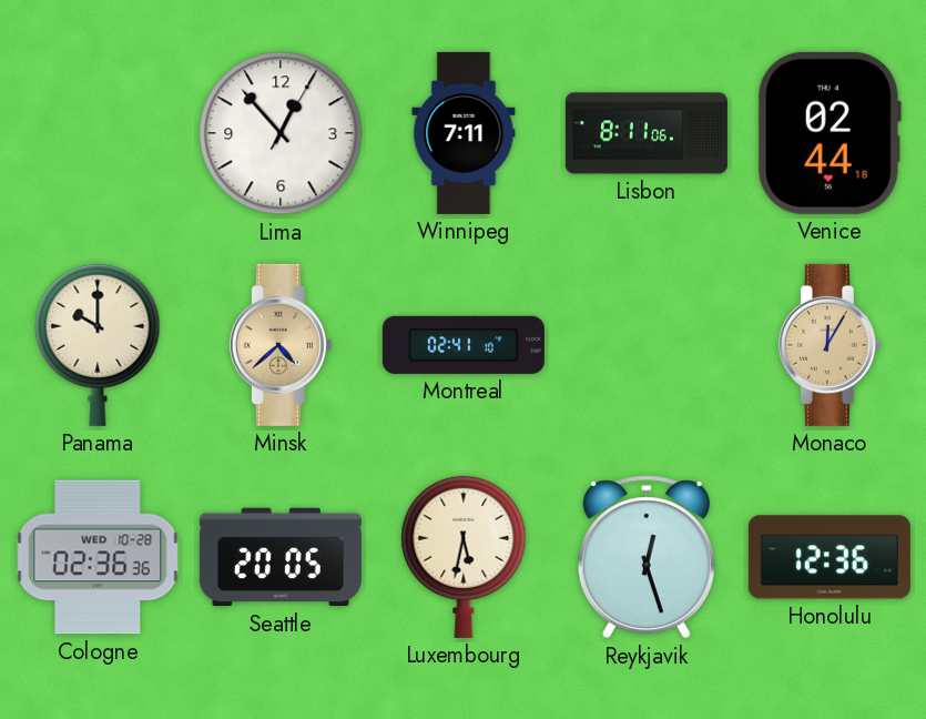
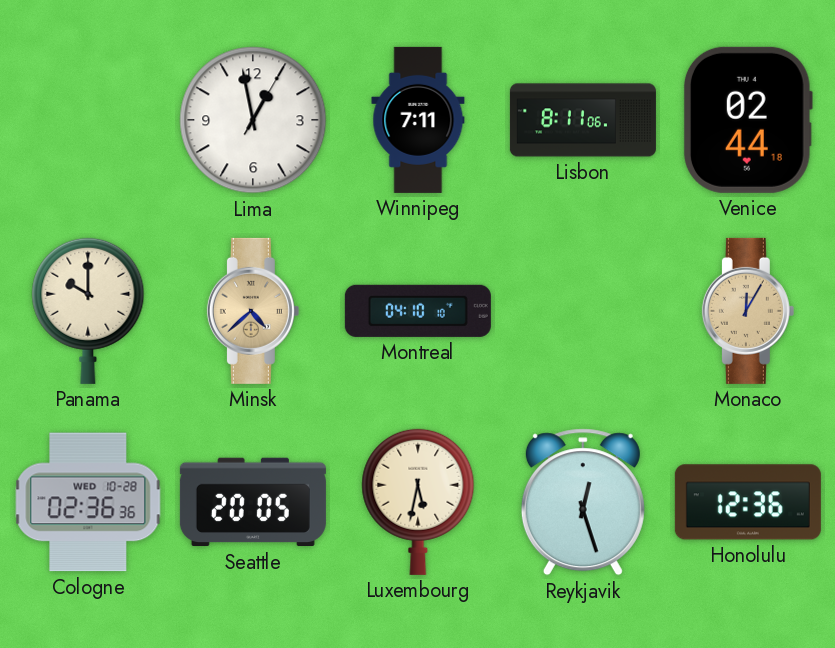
Lima: 12:53 -> 12:58
Montreal: 02:41 -> 04:10
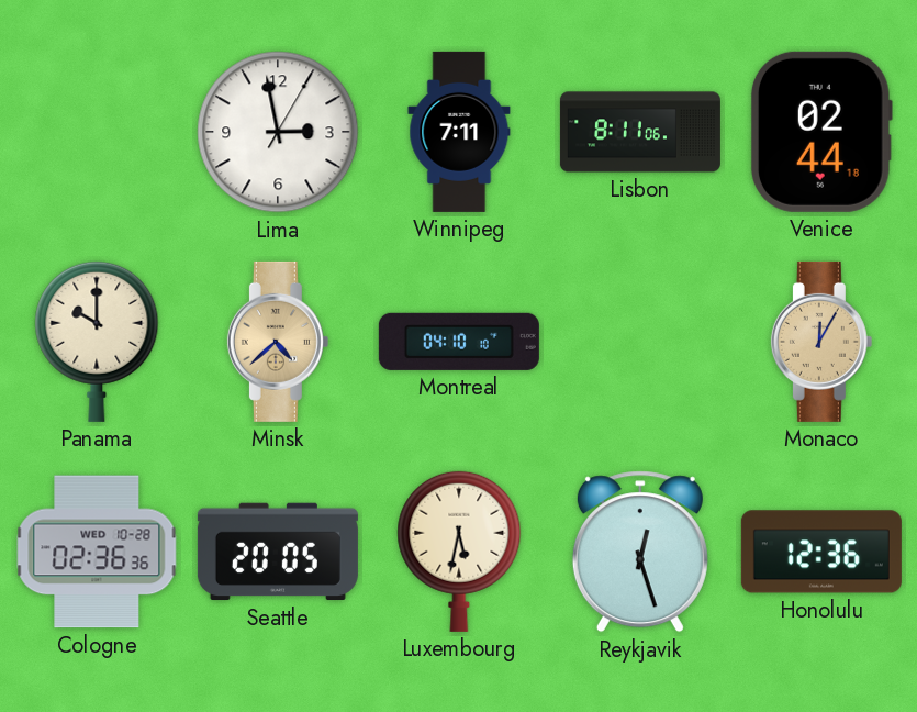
Lima: 12:58 -> 2:58
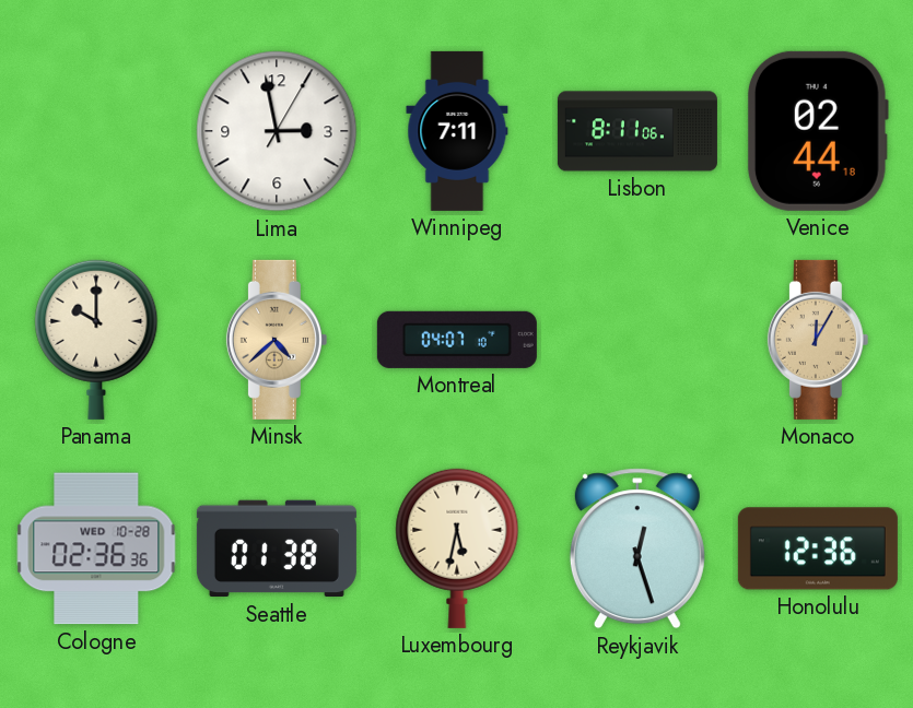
Montreal: 04:10 -> 04:07
Seattle: 20:05 -> 01:38
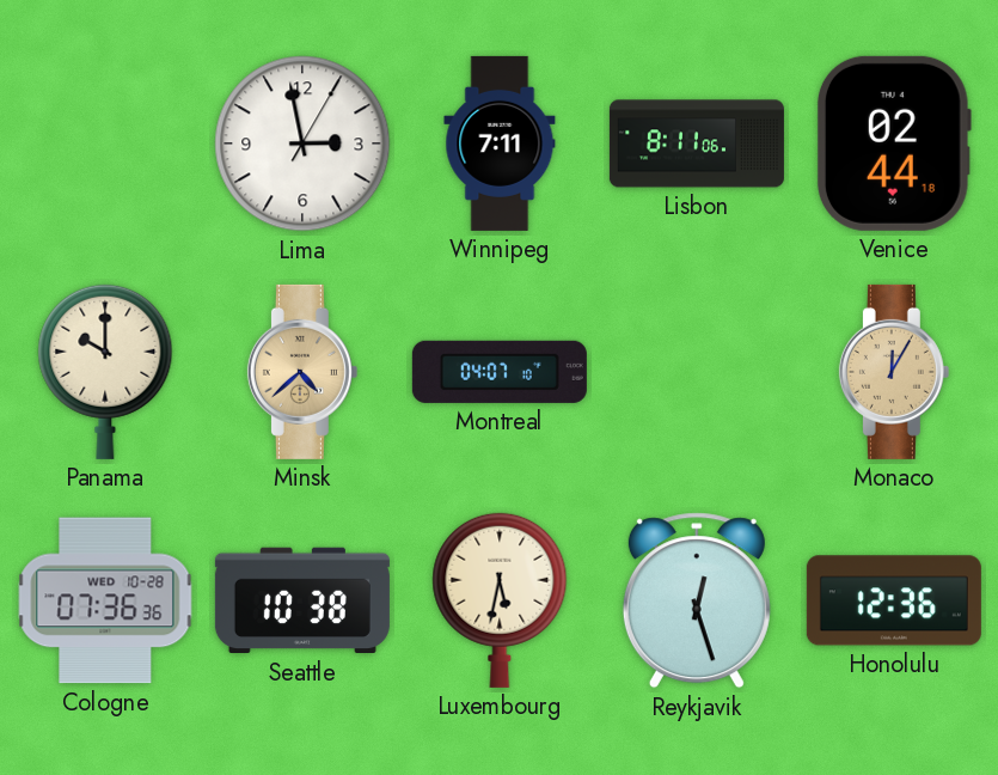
Cologne: 02:36 -> 07:36
Seattle: 01:38 -> 10:38
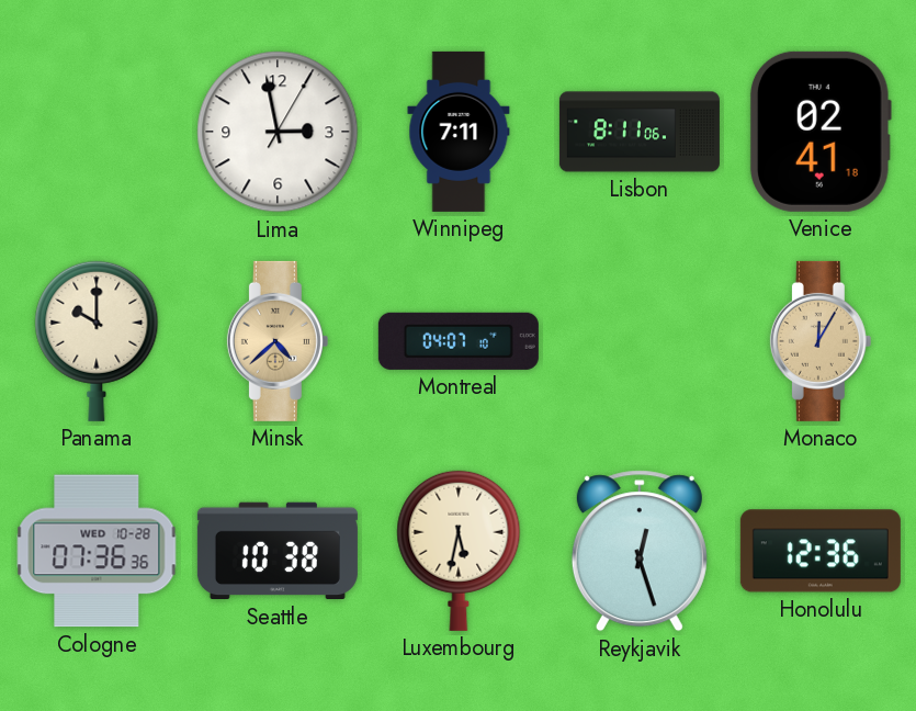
Venice: 02:44 -> 02:41
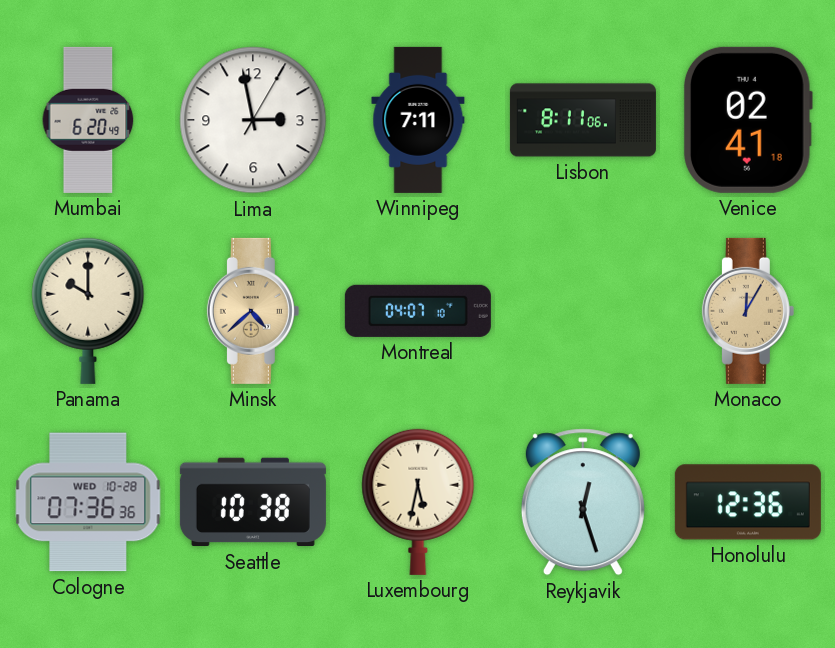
Mumbai: none -> 6:20
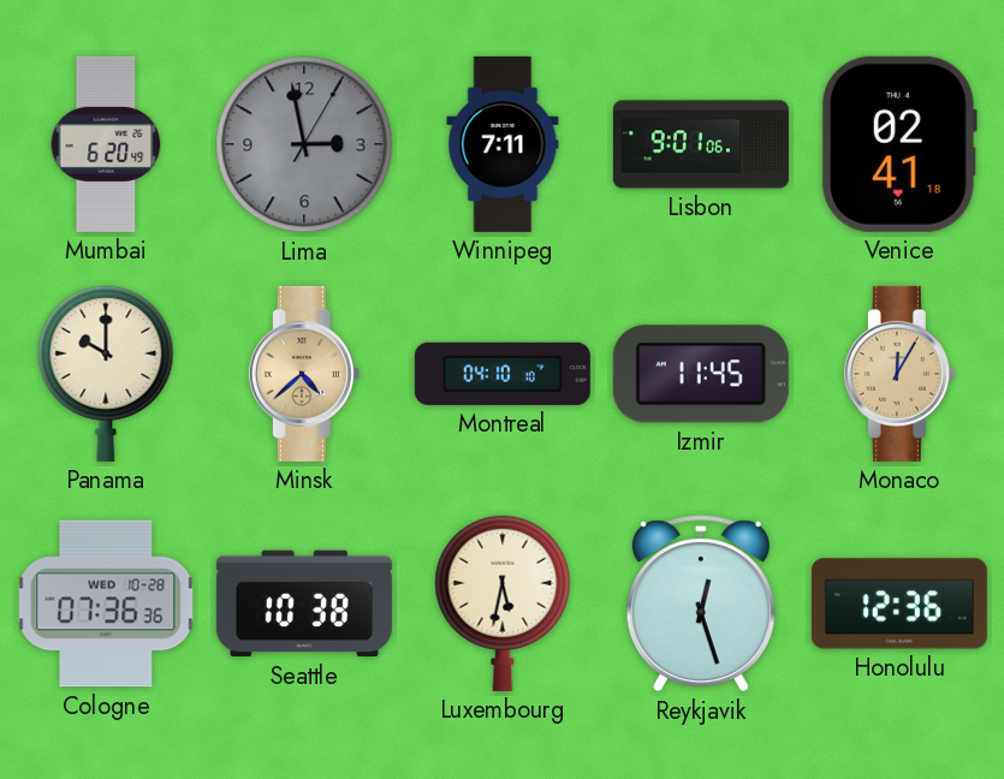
Lima dial: white -> grey
Lisbon: 8:11 -> 9:01
Montreal: 04:07 -> 04:10
Izmir: none -> 11:45
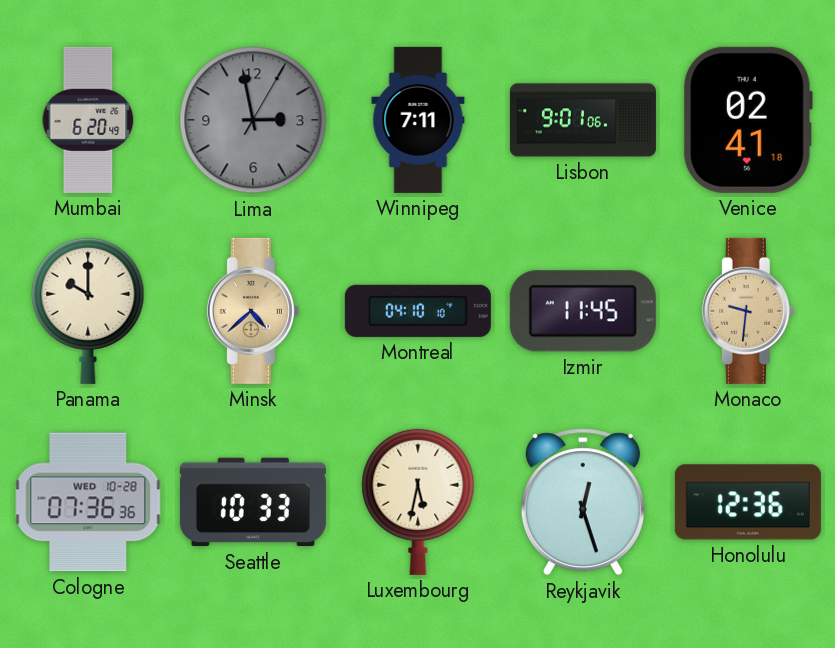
Monaco: 12:05 -> 9:31
Seattle: 10:38 -> 10:33
